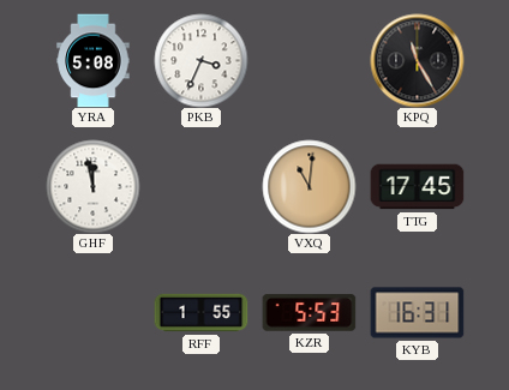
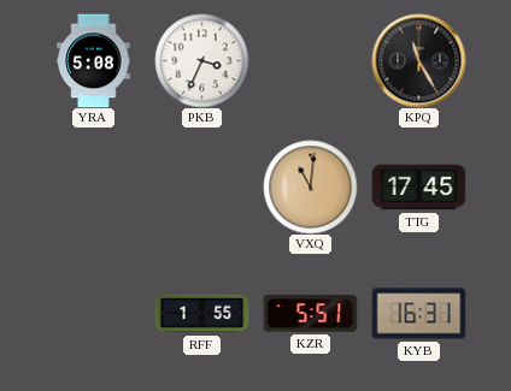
GHF: 11:58 -> none
KZR: 5:53 -> 5:51
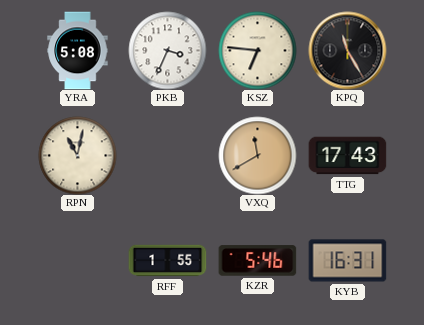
KSZ: none -> 6:46
RPN: none -> 11:02
VXQ: 11:01 -> 11:40
TTG: 17:45 -> 17:43
KZR: 5:51 -> 5:46
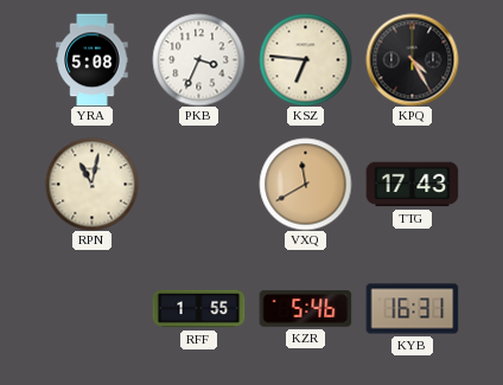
KPQ: 11:25 -> 4:25
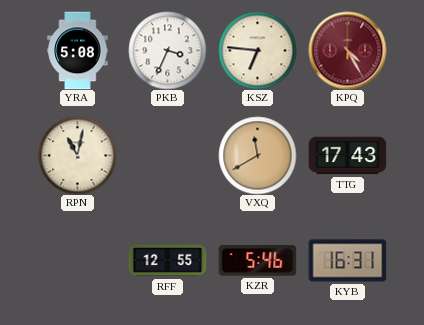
KPQ dial: black -> burgundy
RFF: 1:55 -> 12:55
